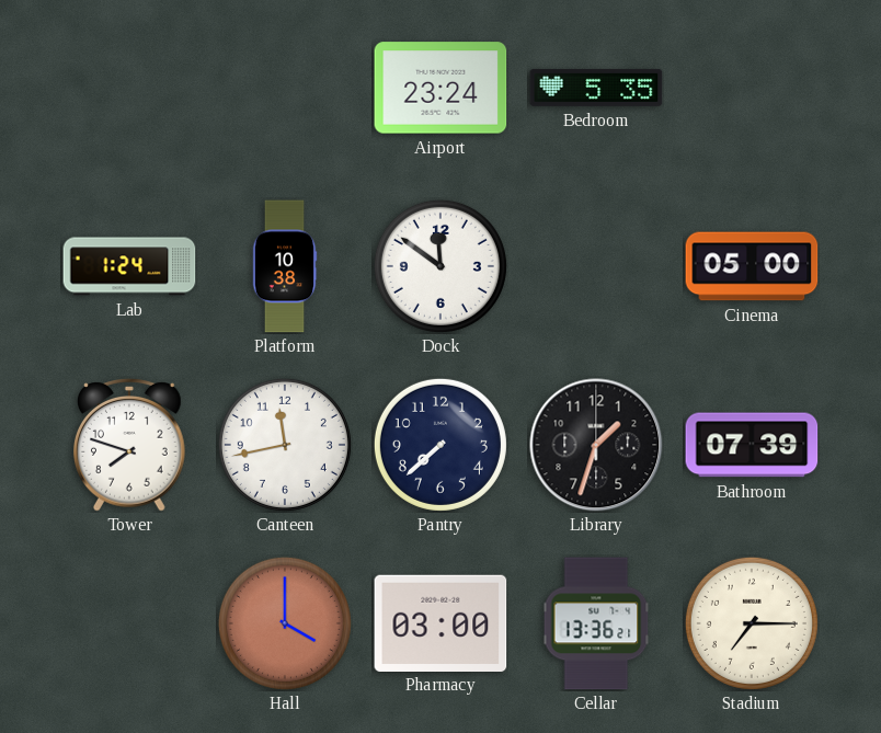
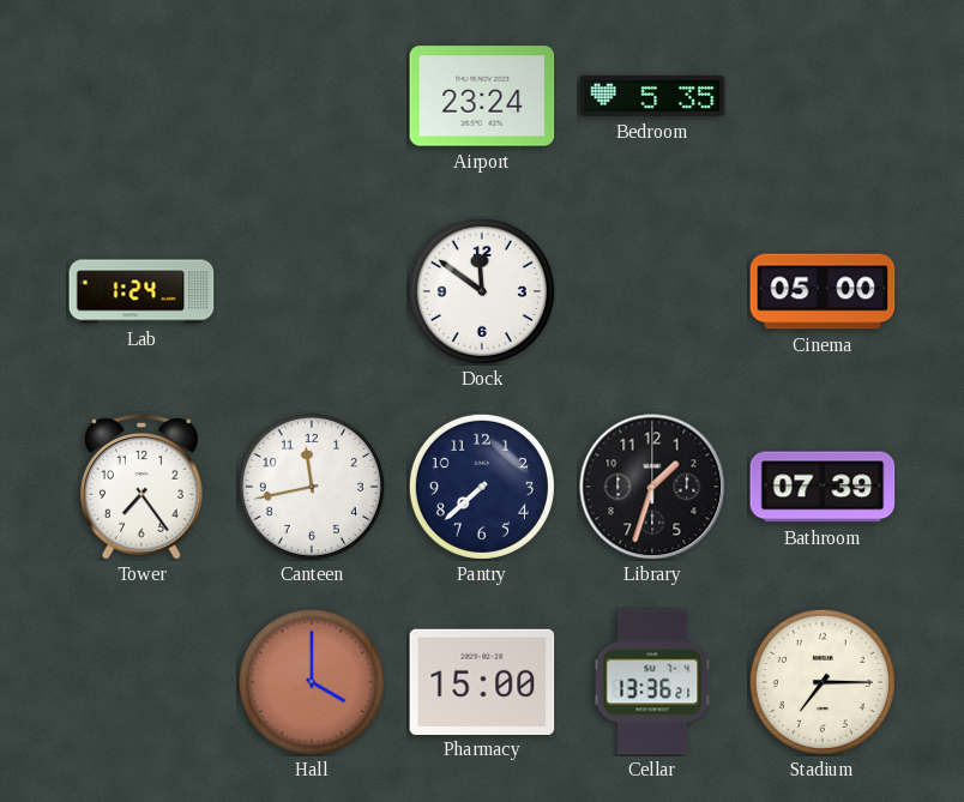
Platform: 10:38 -> none
Tower: 7:48 -> 7:24
Pharmacy: 03:00 -> 15:00
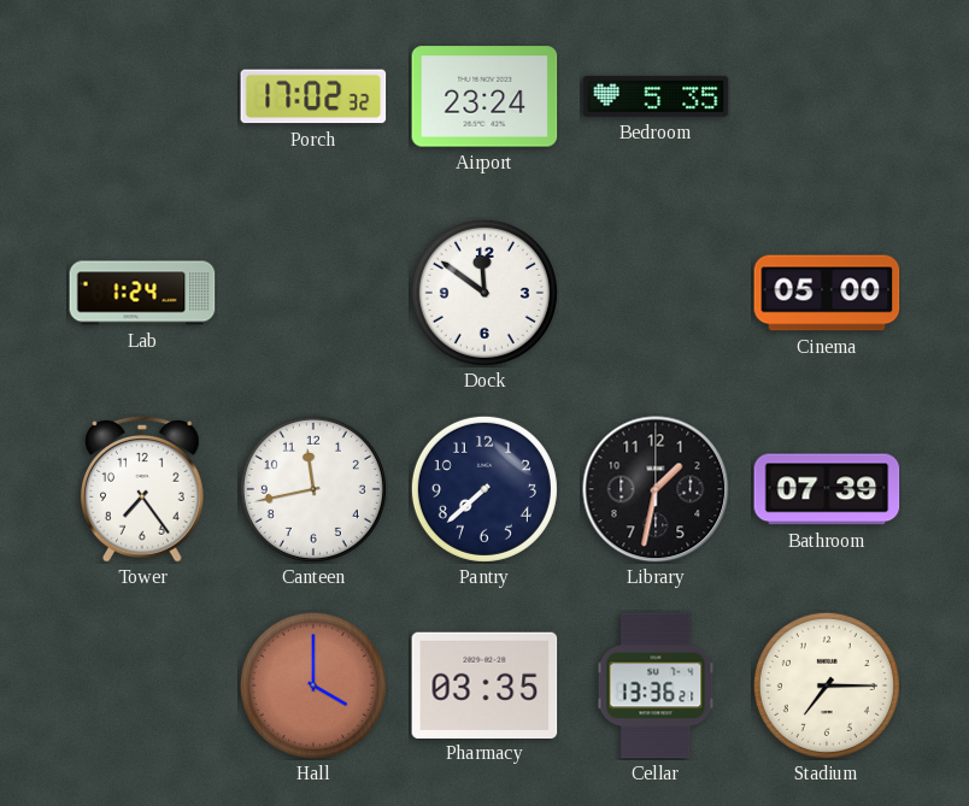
Porch: none -> 17:02
Library: 1:33 -> 1:32
Pharmacy: 15:00 -> 03:35
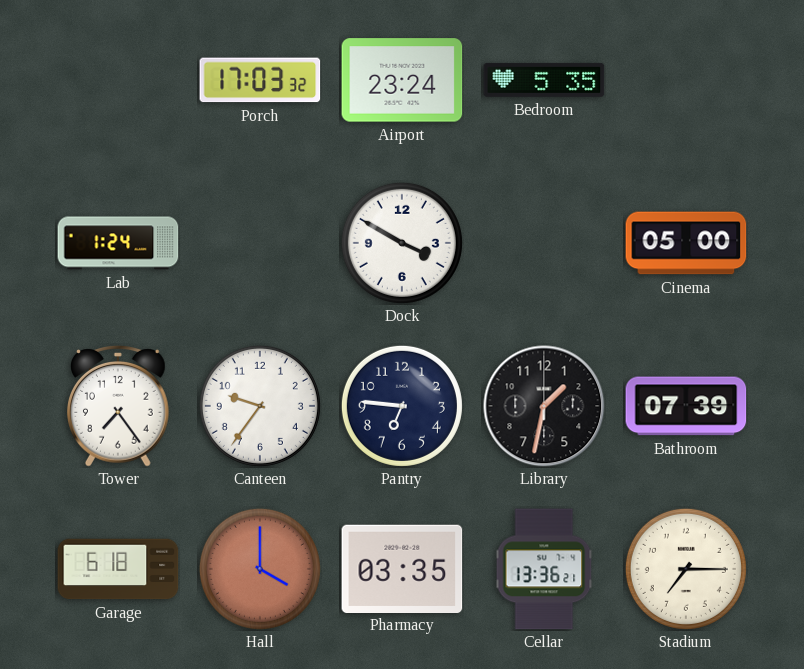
Porch: 17:02 -> 17:03
Dock: 11:51 -> 3:50
Canteen: 11:43 -> 9:36
Pantry: 7:38 -> 6:46
Garage: none -> 6:18
